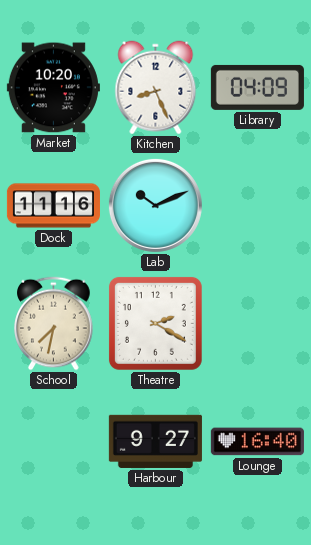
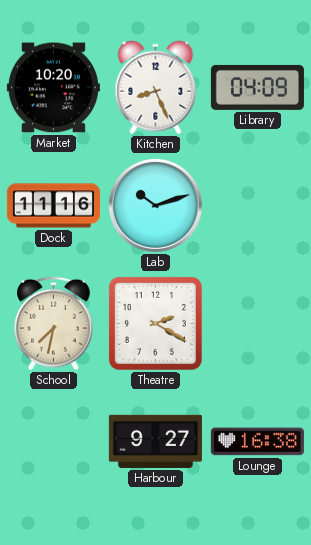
Lab: 10:11 -> 10:12
Lounge: 16:40 -> 16:38
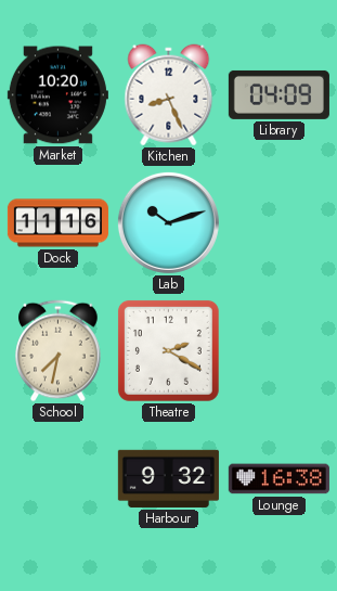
Harbour: 9:27 -> 9:32
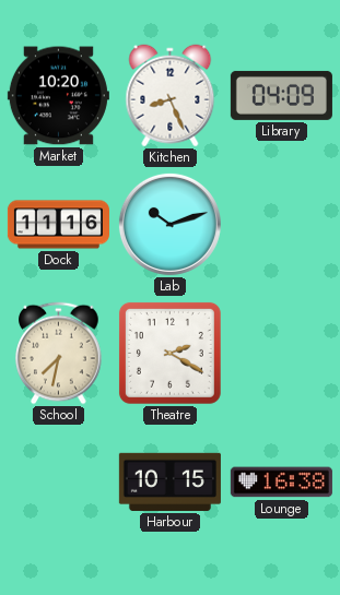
Harbour: 9:32 -> 10:15
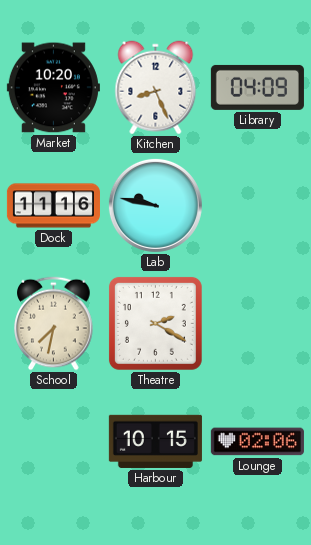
Lab: 10:12 -> 9:47
Lounge: 16:38 -> 02:06
